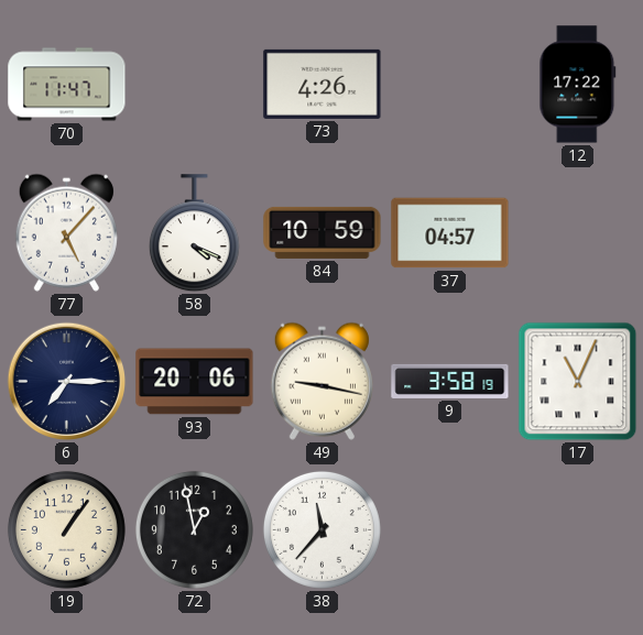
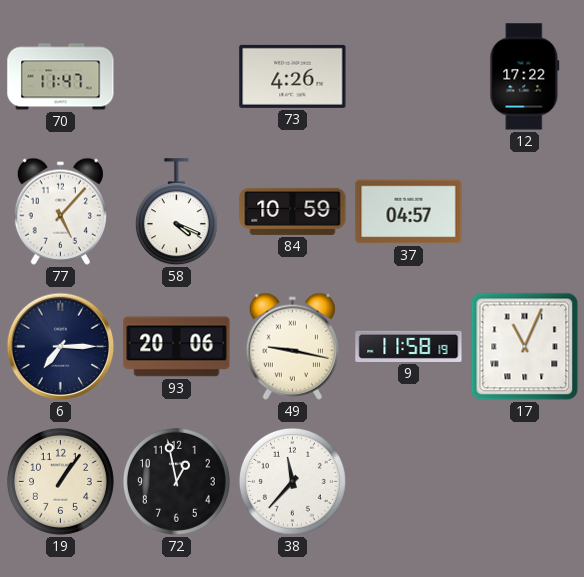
9: 3:58 -> 11:58
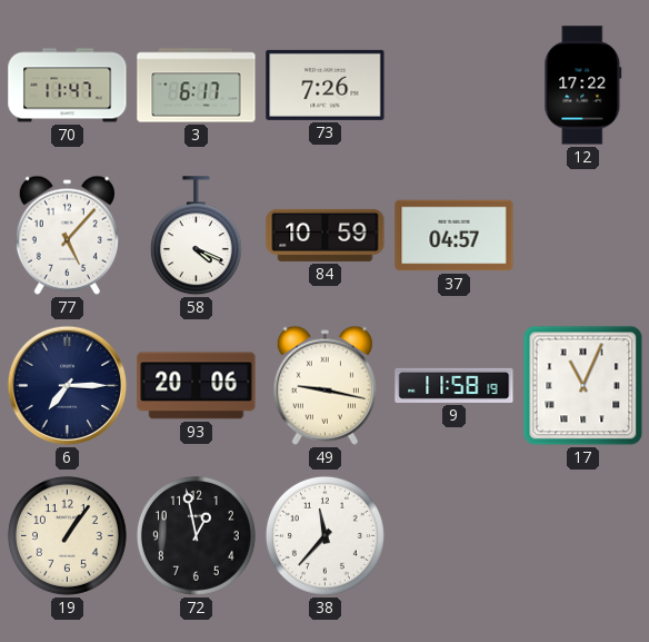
3: none -> 6:17
73: 4:26 -> 7:26
